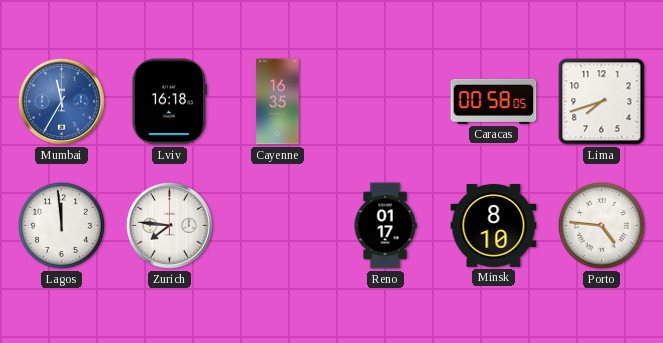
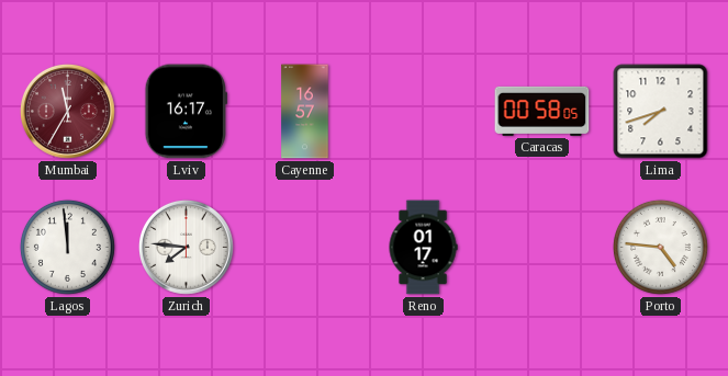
Mumbai dial: blue -> burgundy
Lviv: 16:18 -> 16:17
Cayenne: 16:35 -> 16:57
Minsk: 8:10 -> none
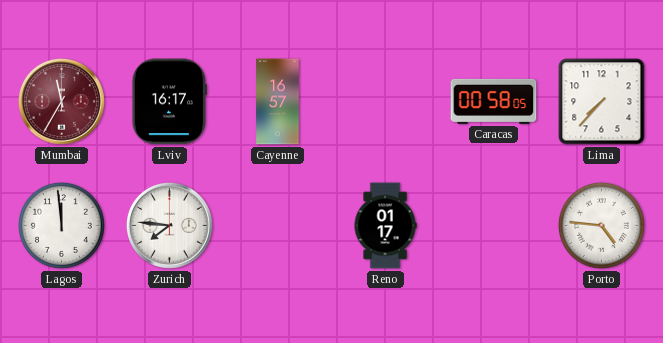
Lima: 7:42 -> 7:37
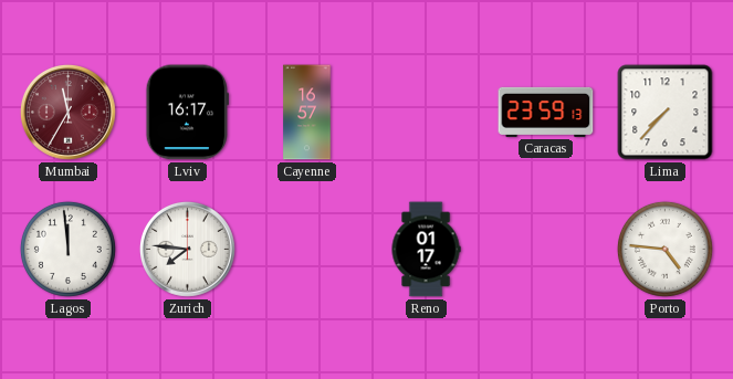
Caracas: 00:58 -> 23:59
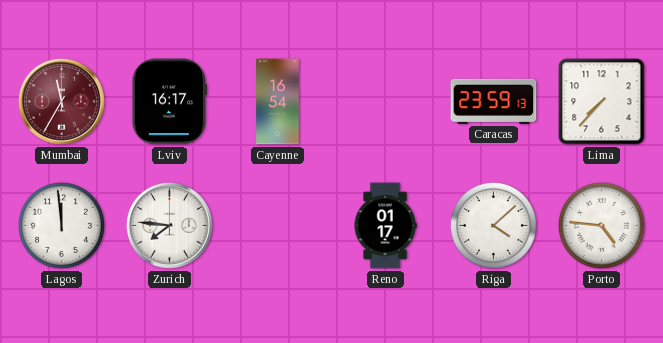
Cayenne: 16:57 -> 16:54
Riga: none -> 4:08
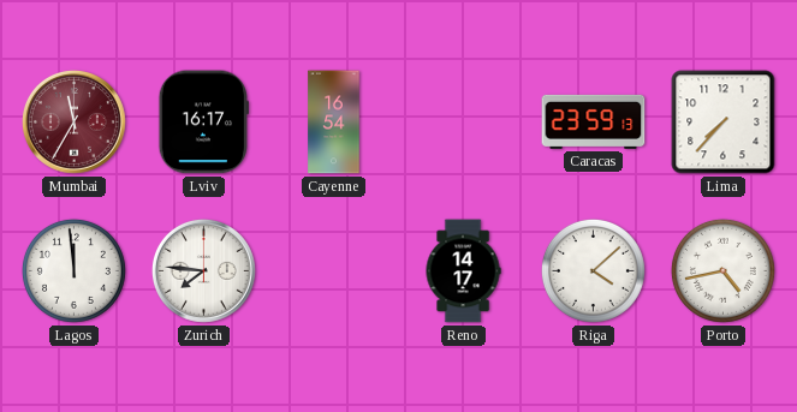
Reno: 01:17 -> 14:17
Porto: 4:46 -> 4:43
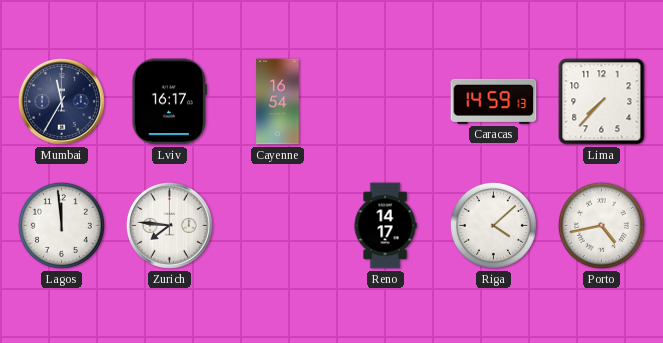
Mumbai dial: burgundy -> navy
Caracas: 23:59 -> 14:59
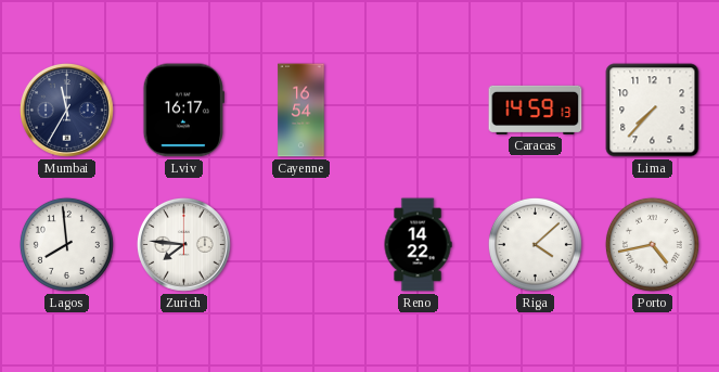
Lagos: 11:59 -> 7:59
Reno: 14:17 -> 14:22
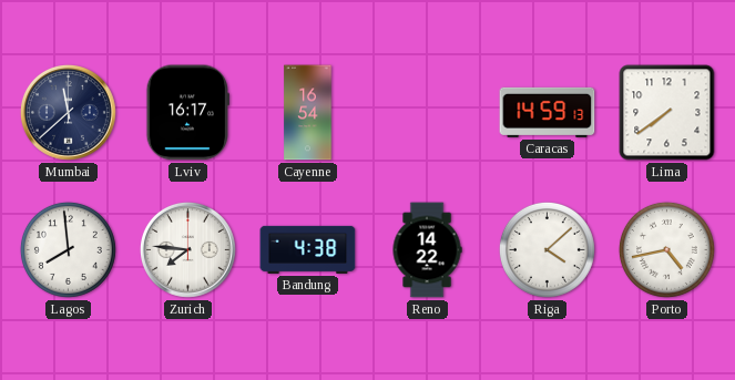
Mumbai: 11:35 -> 11:38
Lima: 7:37 -> 7:39
Bandung: none -> 4:38
